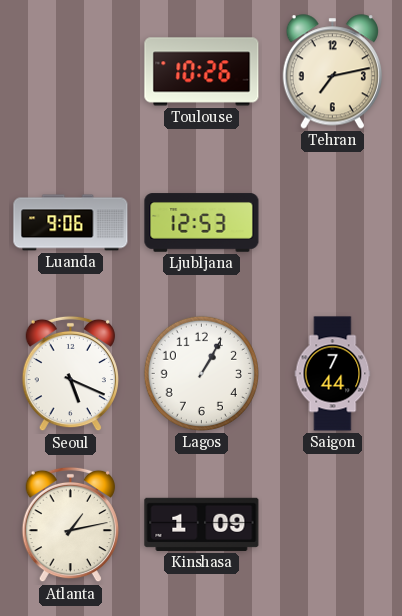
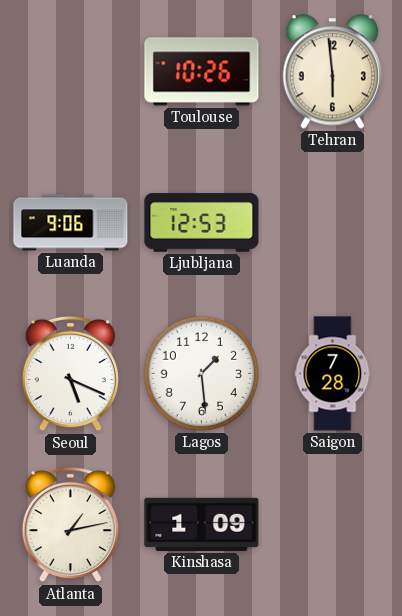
Tehran: 7:13 -> 5:59
Lagos: 1:05 -> 1:29
Saigon: 7:44 -> 7:28
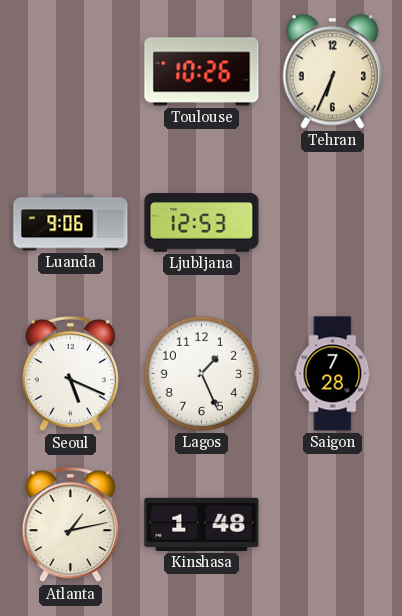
Tehran: 5:59 -> 6:34
Lagos: 1:29 -> 1:26
Kinshasa: 1:09 -> 1:48
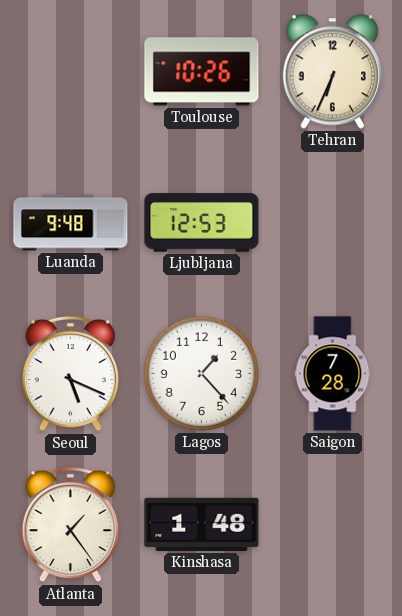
Luanda: 9:06 -> 9:48
Lagos: 1:26 -> 1:23
Atlanta: 1:13 -> 1:24
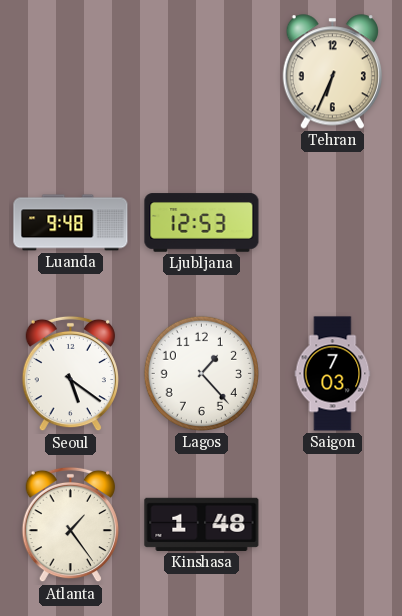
Toulouse: 10:26 -> none
Seoul: 5:19 -> 5:21
Saigon: 7:28 -> 7:03
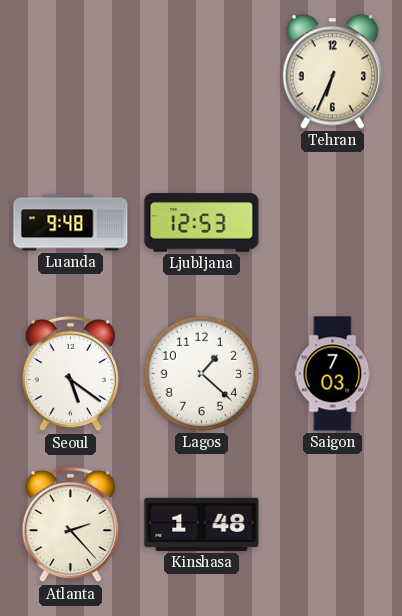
Lagos: 1:23 -> 1:22
Atlanta: 1:24 -> 2:23
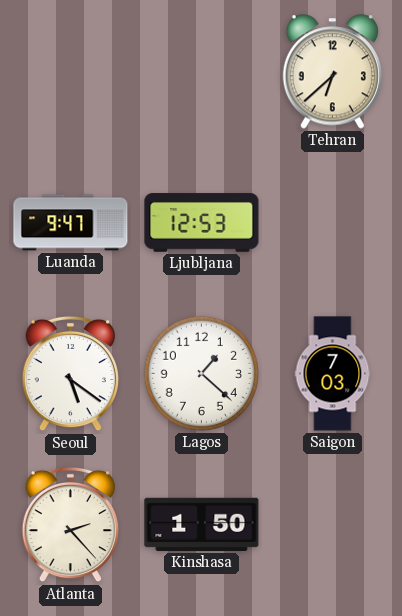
Tehran: 6:34 -> 6:38
Luanda: 9:48 -> 9:47
Kinshasa: 1:48 -> 1:50
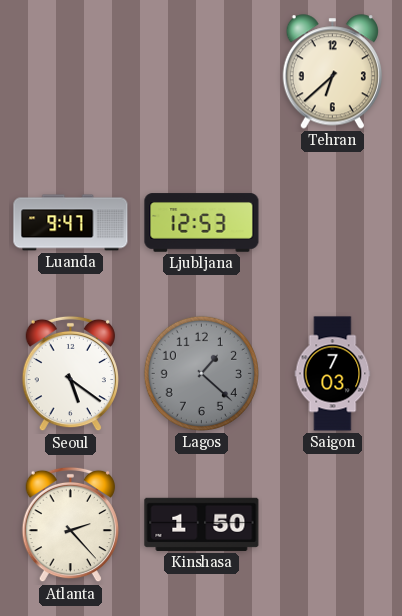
Lagos dial: white -> grey
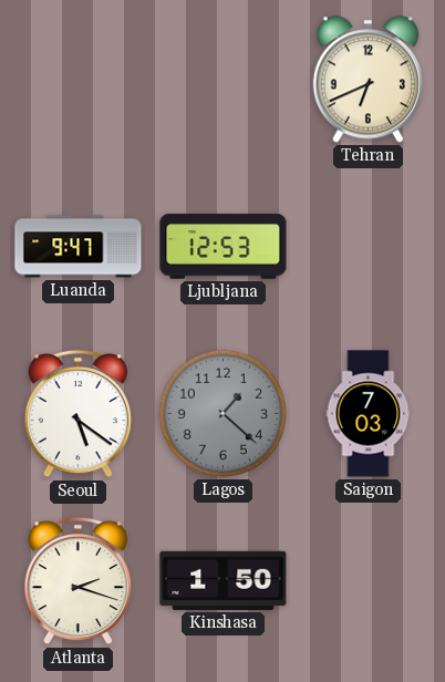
Tehran: 6:38 -> 6:41
Atlanta: 2:23 -> 2:18
